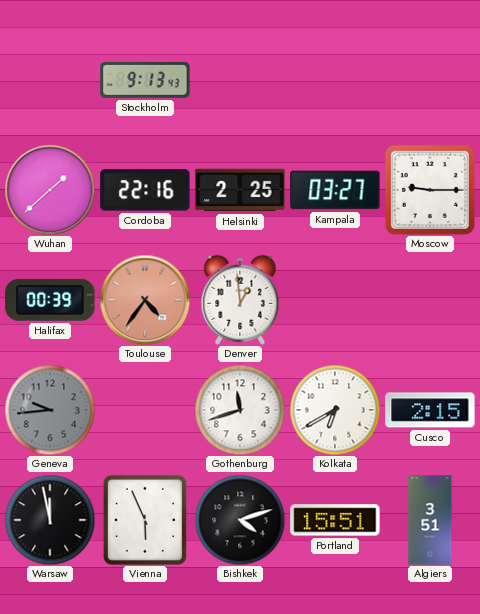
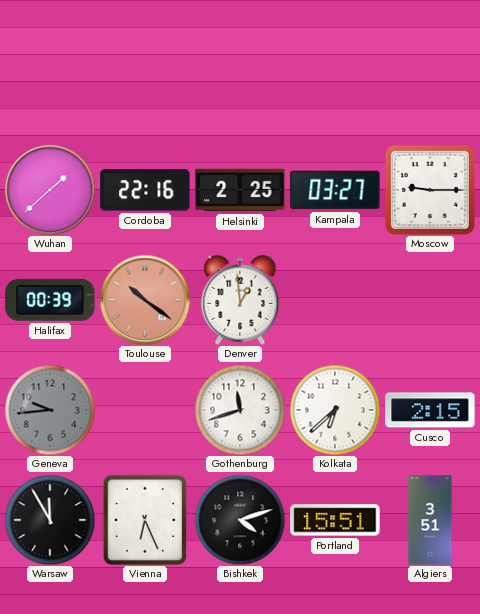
Stockholm: 9:13 -> none
Toulouse: 4:36 -> 10:21
Kolkata: 6:40 -> 6:38
Warsaw: 11:58 -> 11:55
Vienna: 5:56 -> 6:26
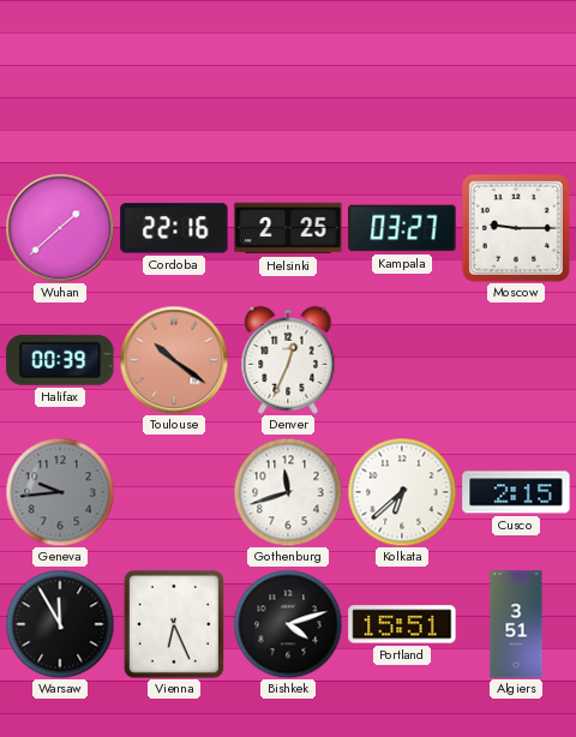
Denver: 12:59 -> 12:34
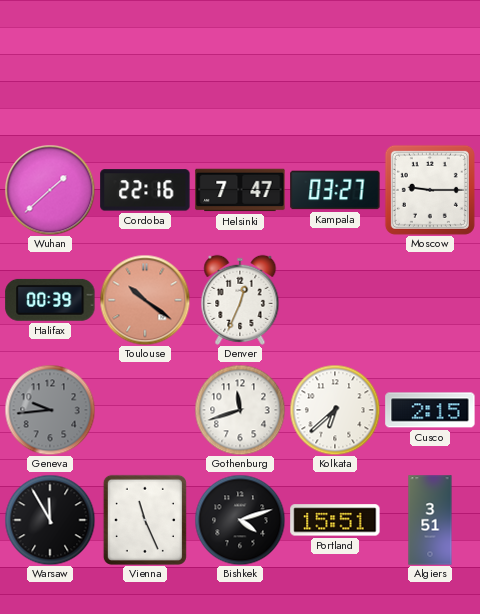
Helsinki: 2:25 -> 7:47
Vienna: 6:26 -> 11:26
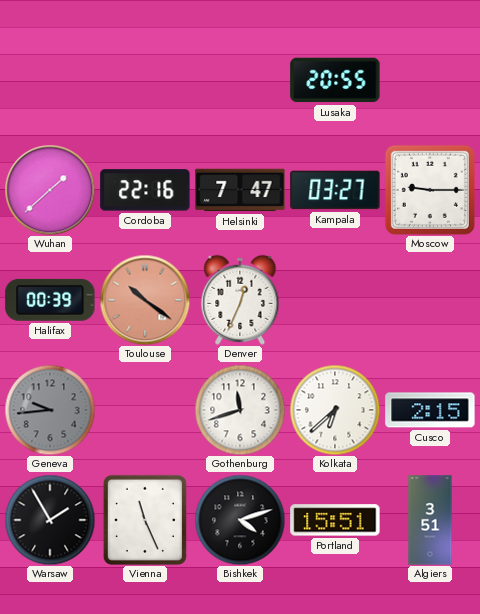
Lusaka: none -> 20:55
Warsaw: 11:55 -> 1:55
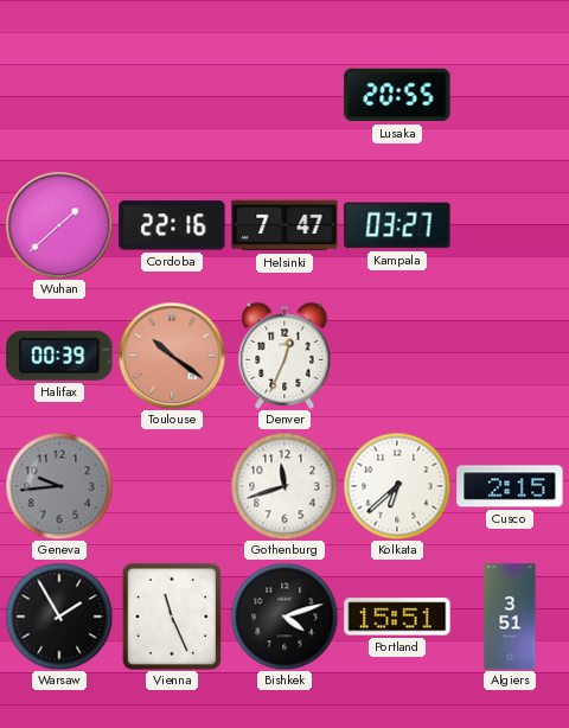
Moscow: 9:15 -> none
